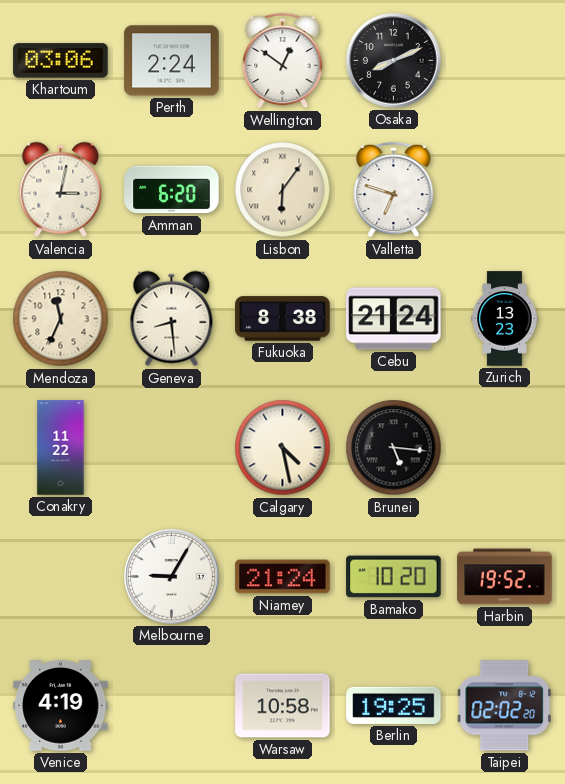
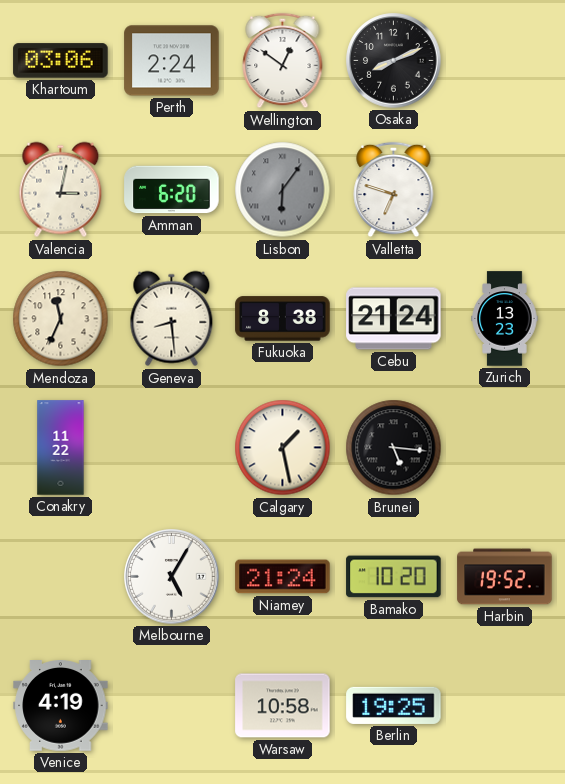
Lisbon dial: cream -> grey
Calgary: 4:28 -> 1:28
Melbourne: 9:05 -> 5:05
Taipei: 02:02 -> none
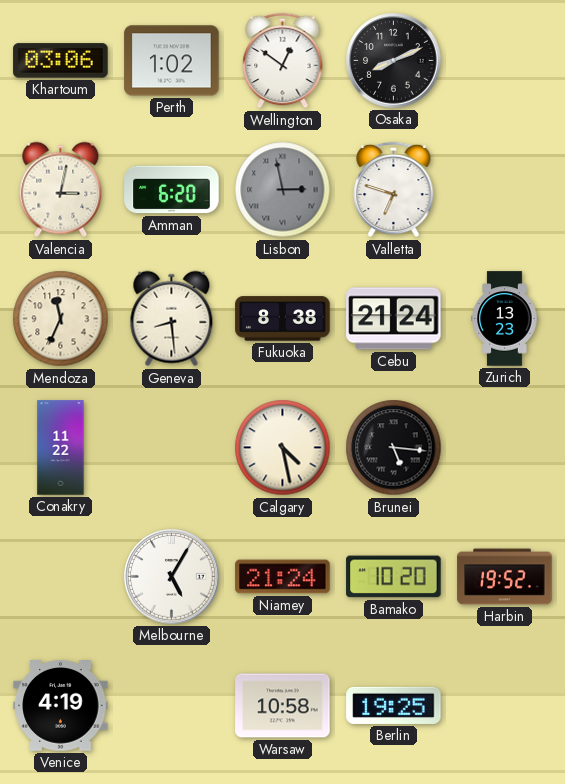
Perth: 2:24 -> 1:02
Lisbon: 6:06 -> 2:58
Calgary: 1:28 -> 4:28
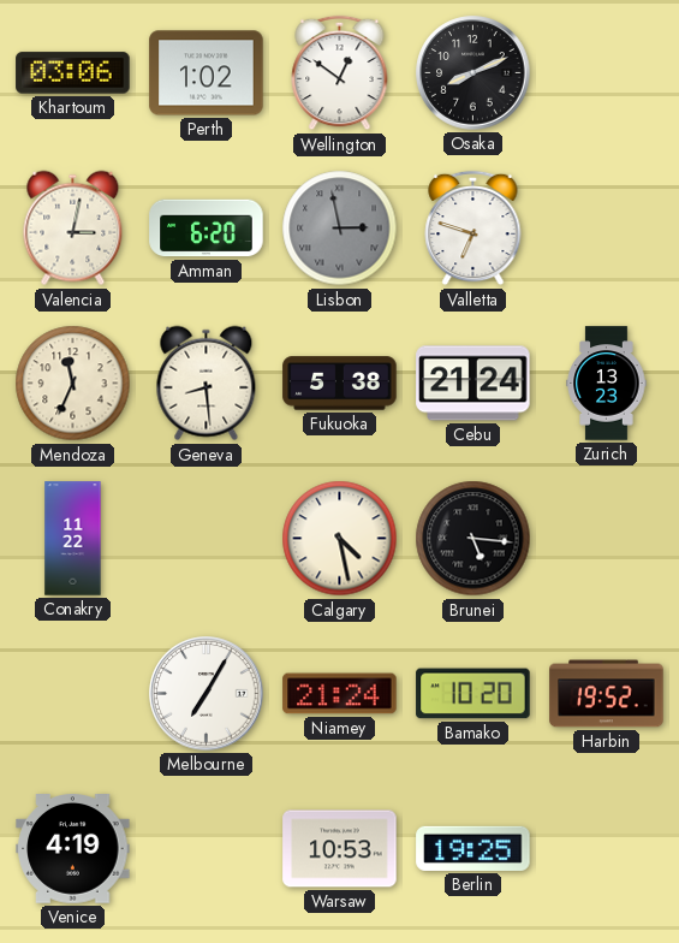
Fukuoka: 8:38 -> 5:38
Melbourne: 5:05 -> 7:05
Warsaw: 10:58 -> 10:53
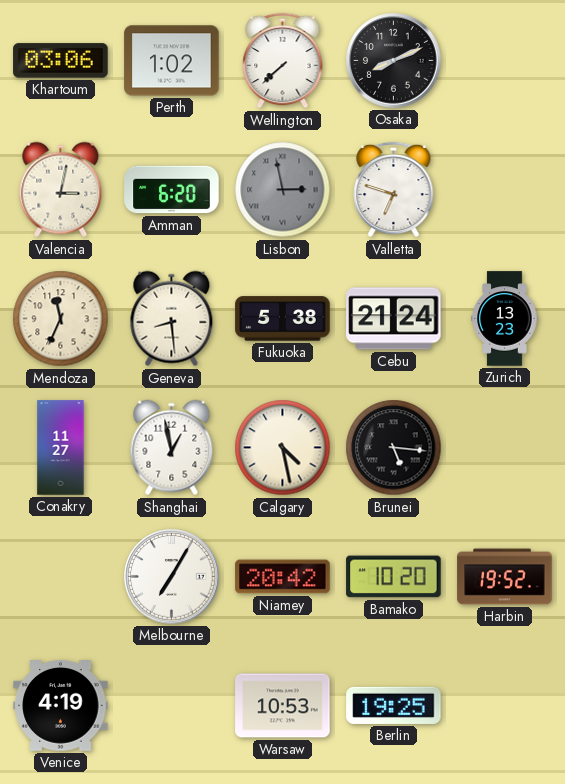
Wellington: 12:51 -> 7:38
Conakry: 11:22 -> 11:27
Shanghai: none -> 12:58
Niamey: 21:24 -> 20:42
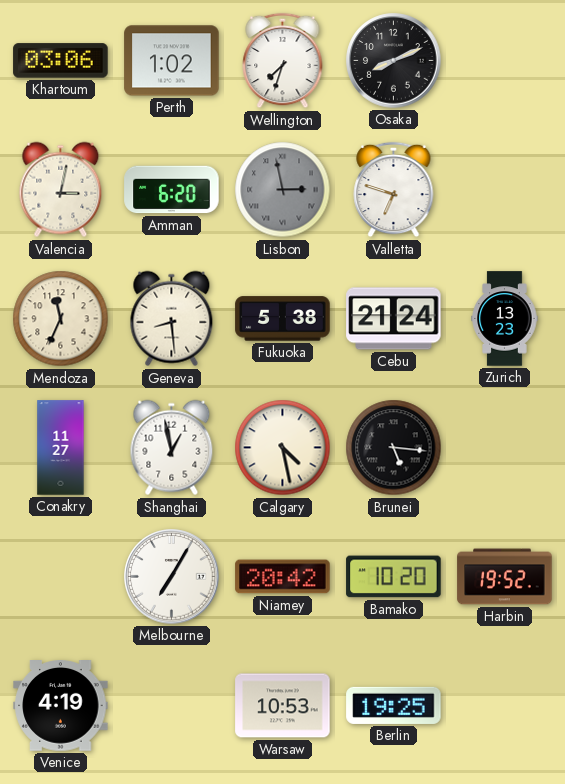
Wellington: 7:38 -> 7:33
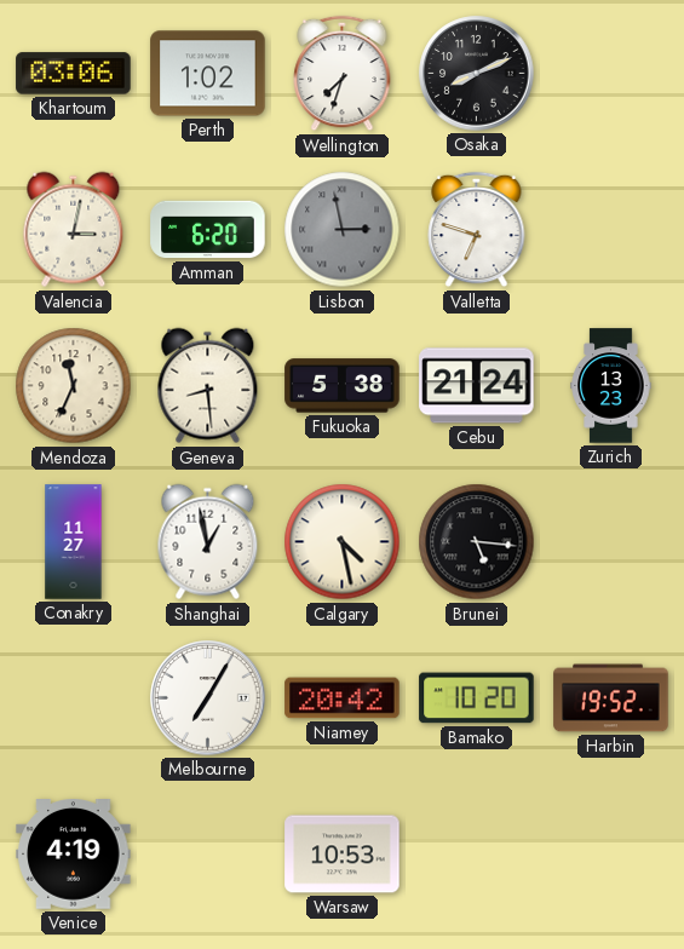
Berlin: 19:25 -> none
